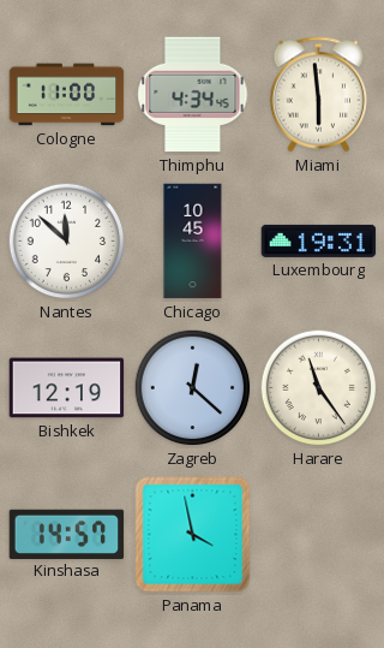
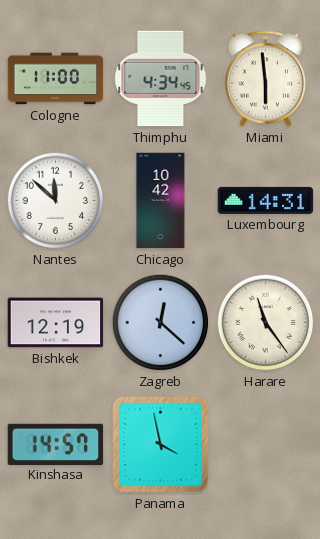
Chicago: 10:45 -> 10:42
Luxembourg: 19:31 -> 14:31
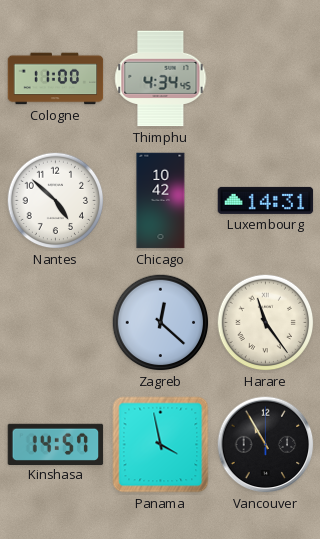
Miami: 5:59 -> none
Nantes: 11:52 -> 4:52
Bishkek: 12:19 -> none
Vancouver: none -> 10:55
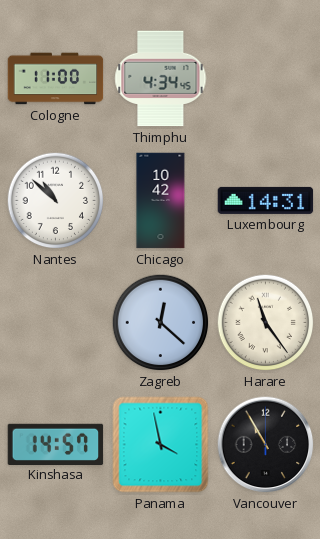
Nantes: 4:52 -> 10:52
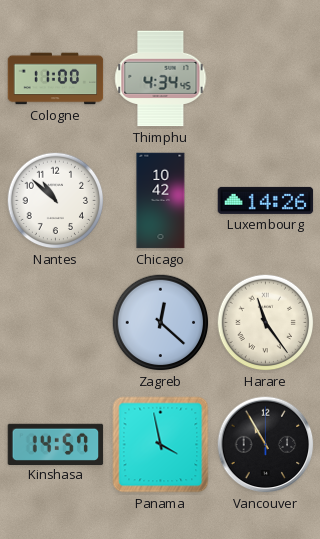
Luxembourg: 14:31 -> 14:26
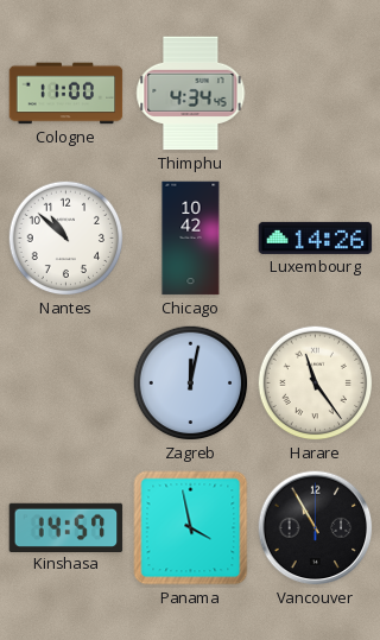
Zagreb: 12:22 -> 12:02
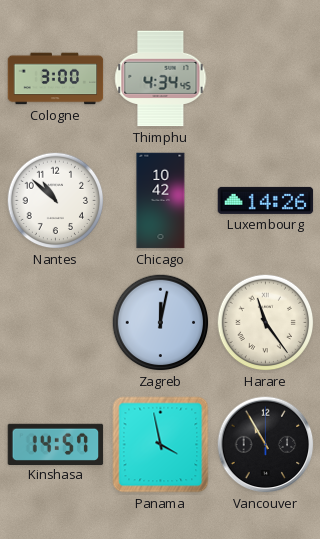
Cologne: 11:00 -> 3:00
